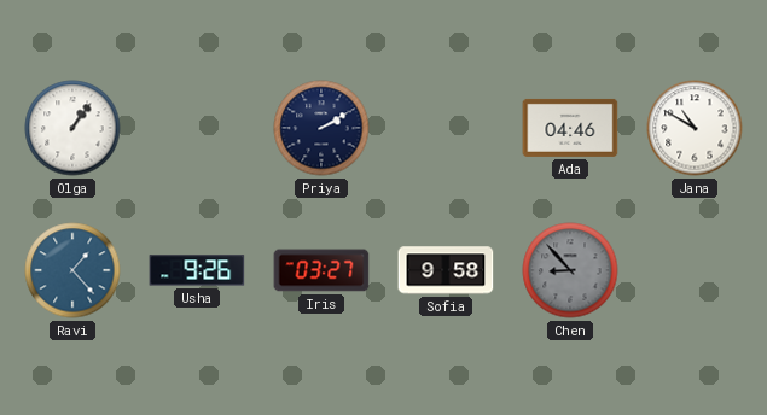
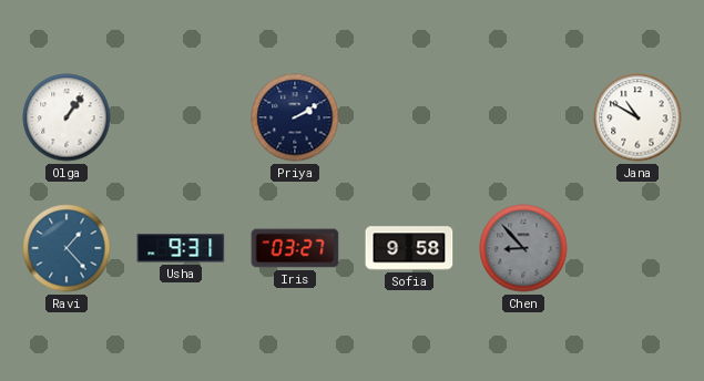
Ada: 04:46 -> none
Usha: 9:26 -> 9:31
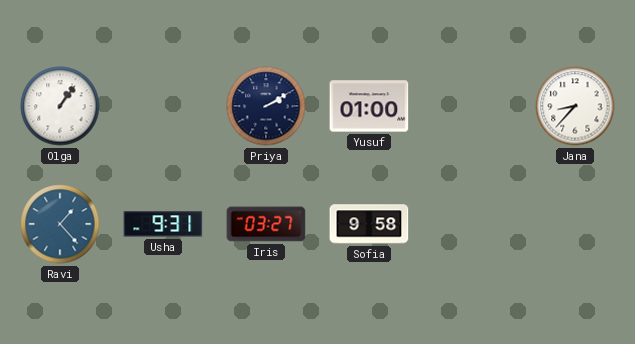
Yusuf: none -> 01:00
Jana: 10:50 -> 8:37
Chen: 8:53 -> none
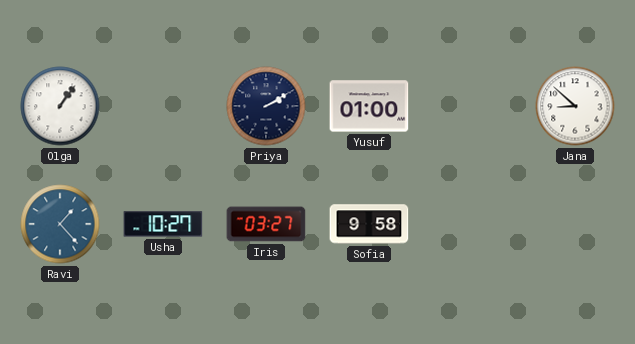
Jana: 8:37 -> 8:52
Usha: 9:31 -> 10:27
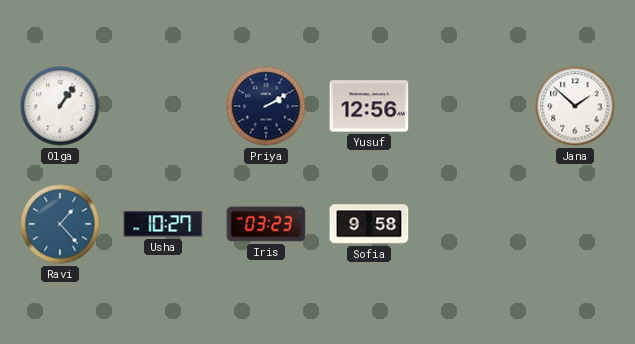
Yusuf: 01:00 -> 12:56
Jana: 8:52 -> 1:52
Iris: 03:27 -> 03:23
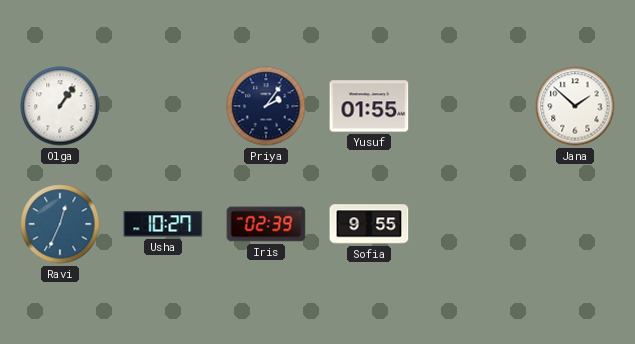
Priya: 2:10 -> 2:06
Yusuf: 12:56 -> 01:55
Ravi: 1:23 -> 12:34
Iris: 03:23 -> 02:39
Sofia: 9:58 -> 9:55
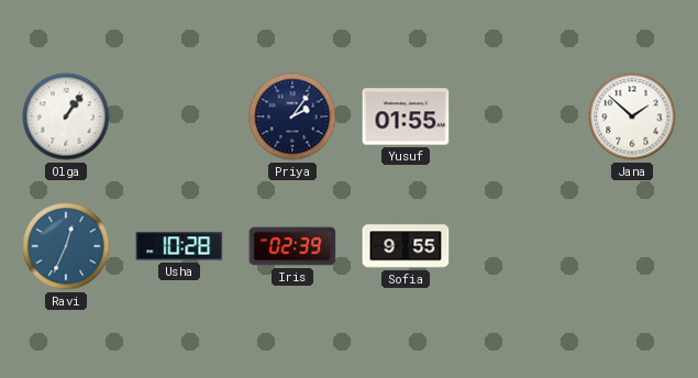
Usha: 10:27 -> 10:28
